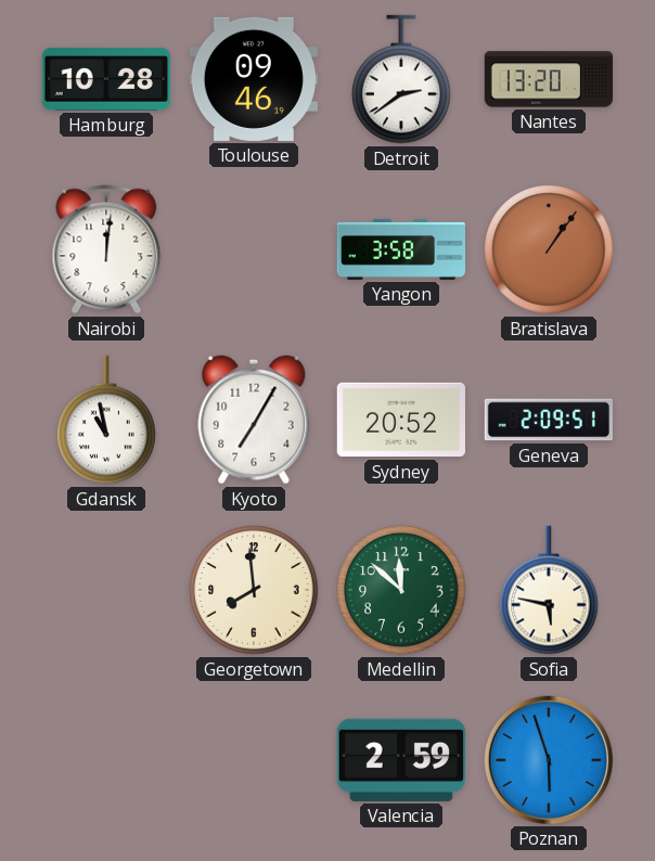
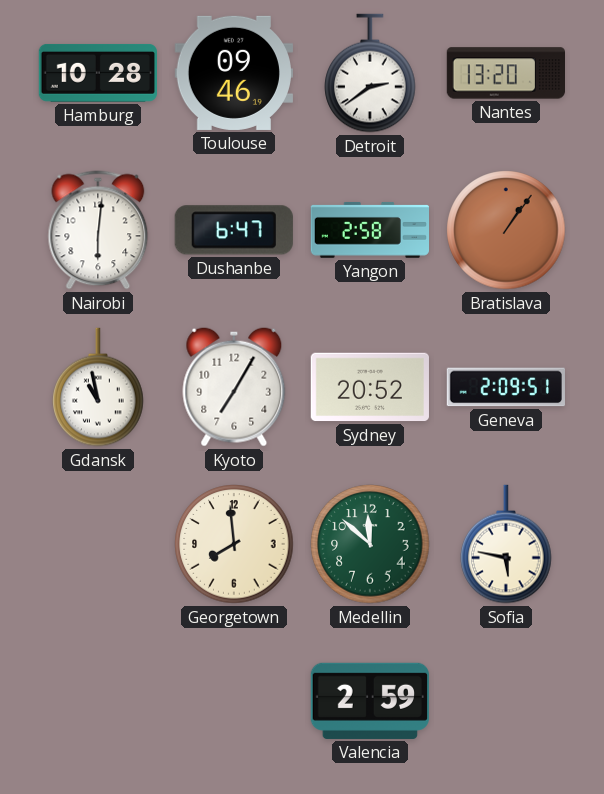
Nairobi: 12:01 -> 6:01
Dushanbe: none -> 6:47
Yangon: 3:58 -> 2:58
Poznan: 5:57 -> none
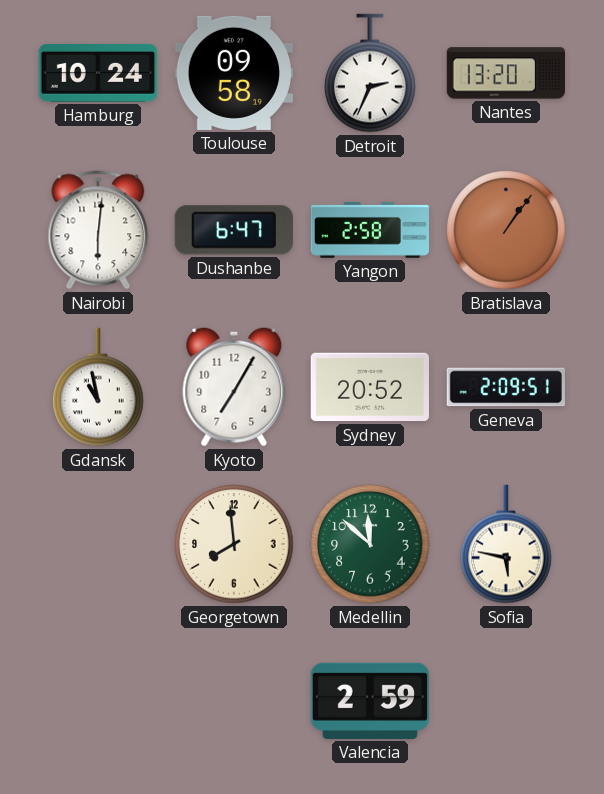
Hamburg: 10:28 -> 10:24
Toulouse: 09:46 -> 09:58
Detroit: 2:39 -> 2:34
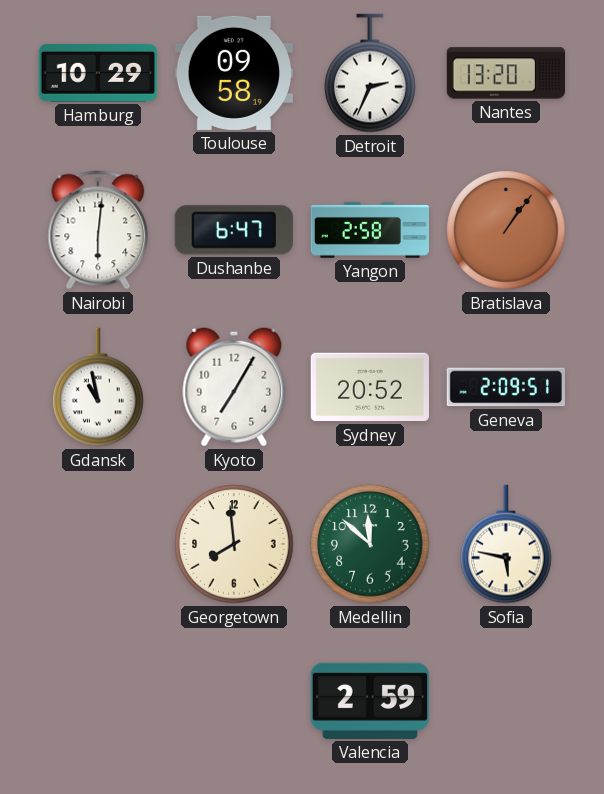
Hamburg: 10:24 -> 10:29
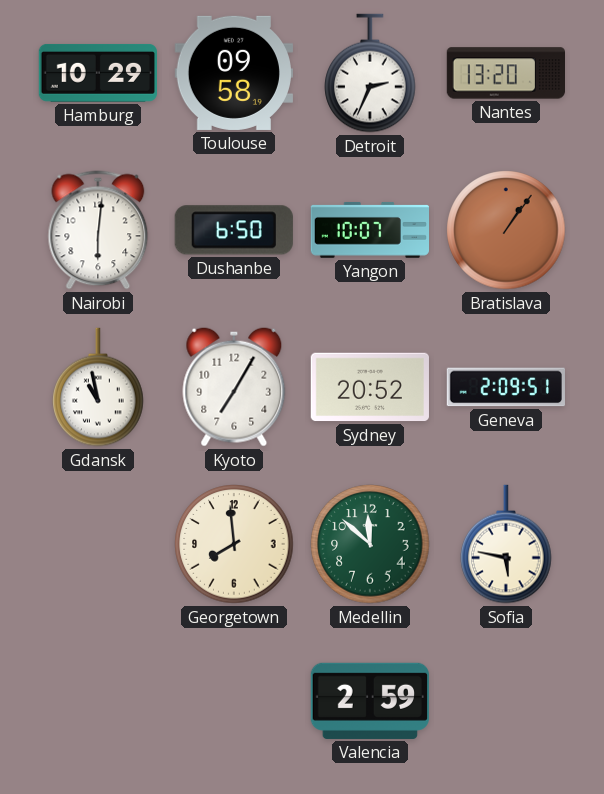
Dushanbe: 6:47 -> 6:50
Yangon: 2:58 -> 10:07
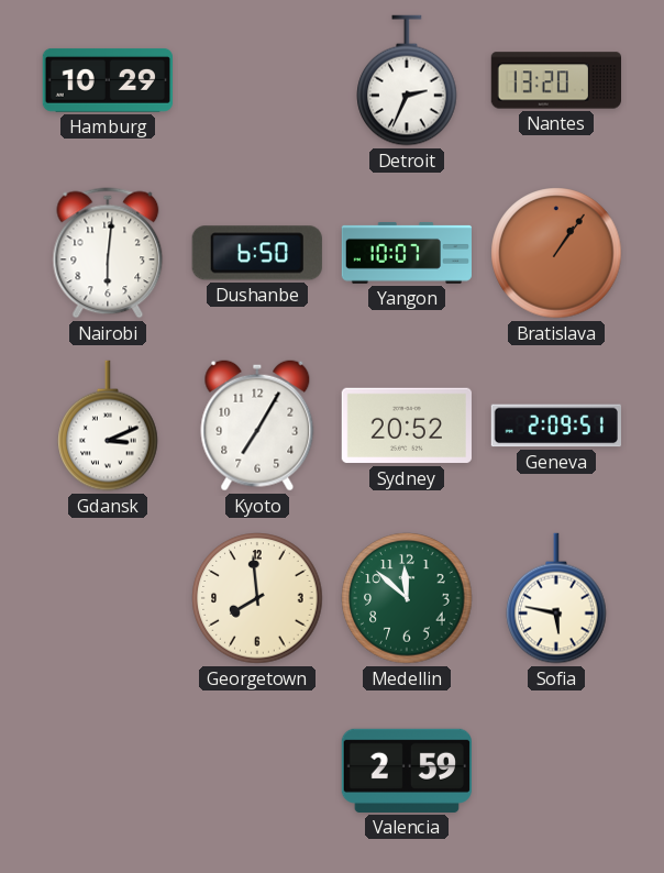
Toulouse: 09:58 -> none
Gdansk: 10:58 -> 3:11
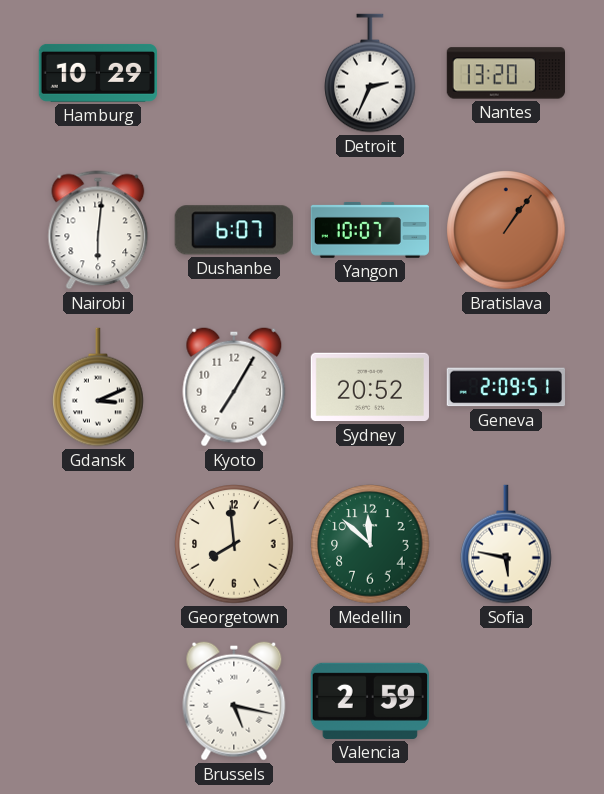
Dushanbe: 6:50 -> 6:07
Brussels: none -> 5:17
